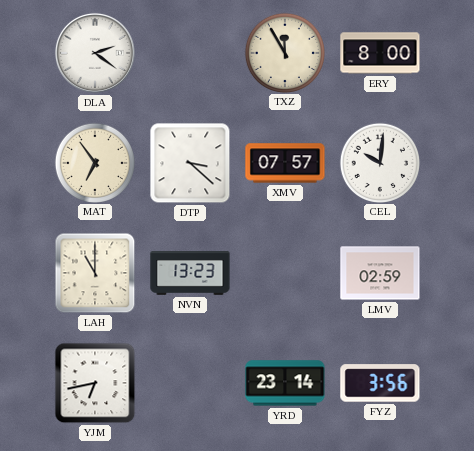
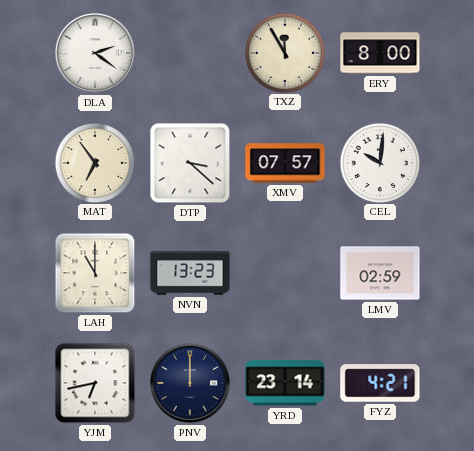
PNV: none -> 12:00
FYZ: 3:56 -> 4:21
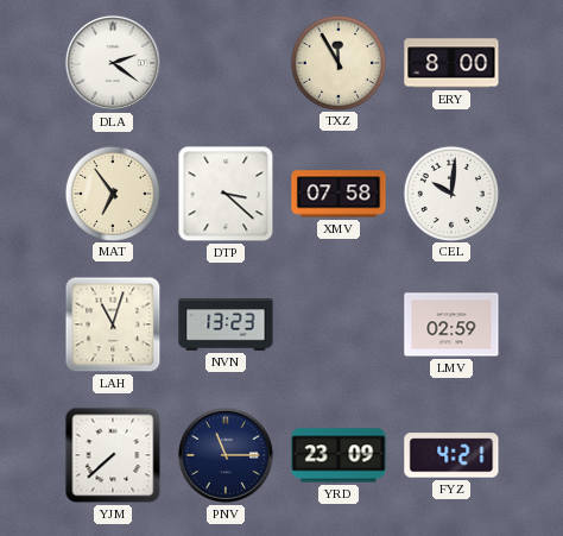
XMV: 07:57 -> 07:58
LAH: 11:00 -> 11:03
YJM: 6:43 -> 7:38
PNV: 12:00 -> 11:15
YRD: 23:14 -> 23:09
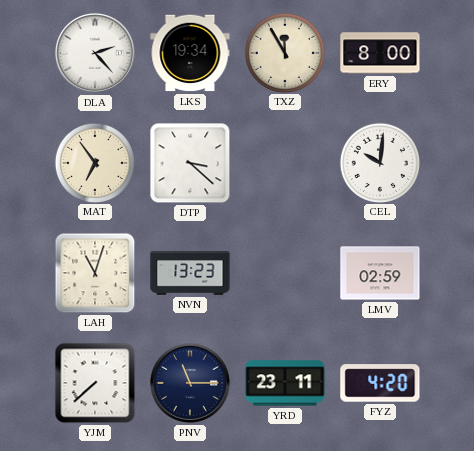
DLA: 2:21 -> 2:23
LKS: none -> 19:34
XMV: 07:58 -> none
YRD: 23:09 -> 23:11
FYZ: 4:21 -> 4:20
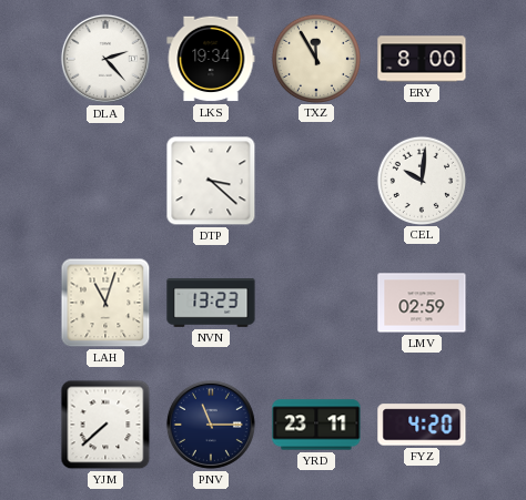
MAT: 6:54 -> none
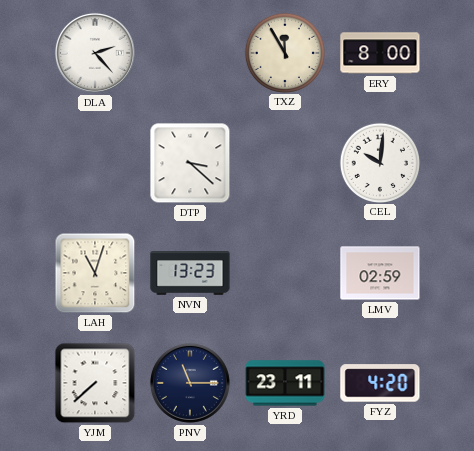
LKS: 19:34 -> none
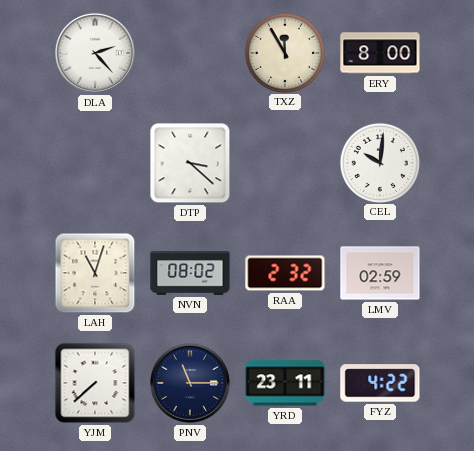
NVN: 13:23 -> 08:02
RAA: none -> 2:32
FYZ: 4:20 -> 4:22
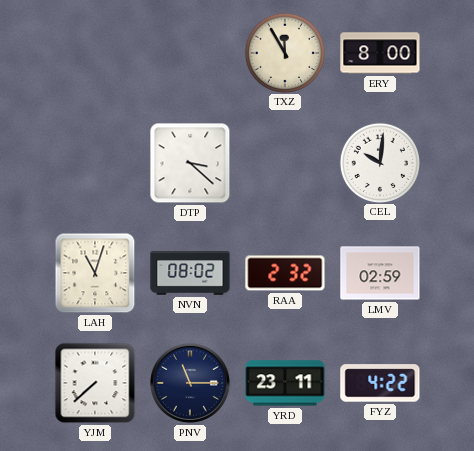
DLA: 2:23 -> none
